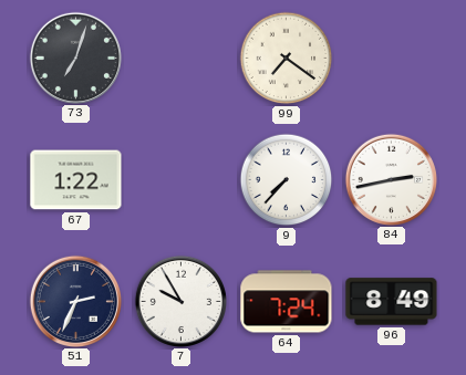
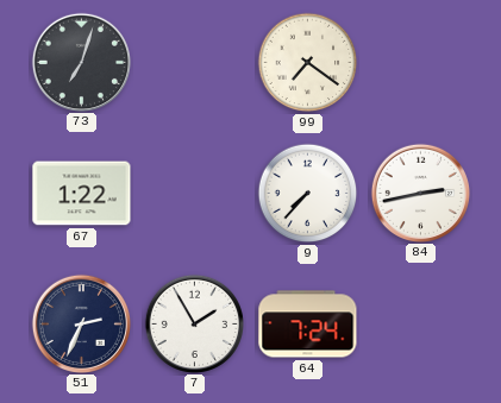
7: 9:55 -> 1:55
96: 8:49 -> none
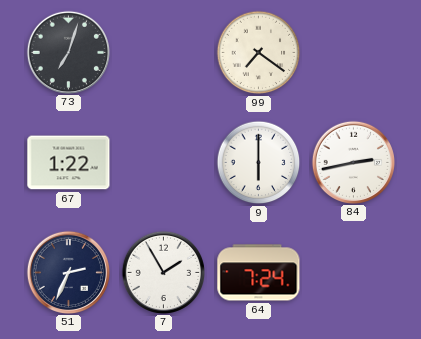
9: 7:37 -> 6:00
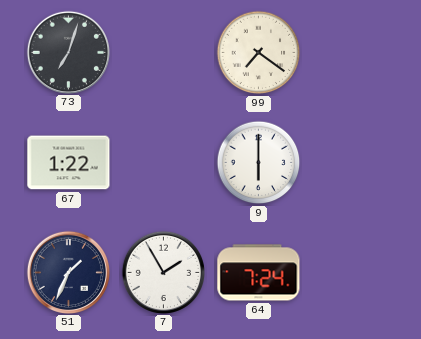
84: 2:43 -> none
51: 2:34 -> 1:34
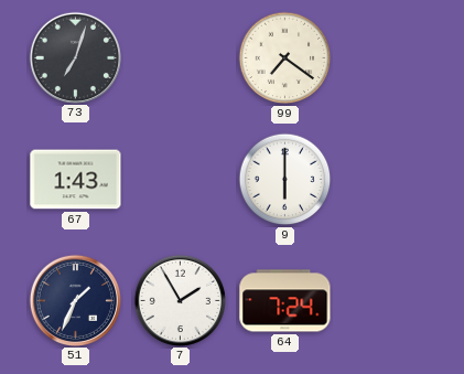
67: 1:22 -> 1:43
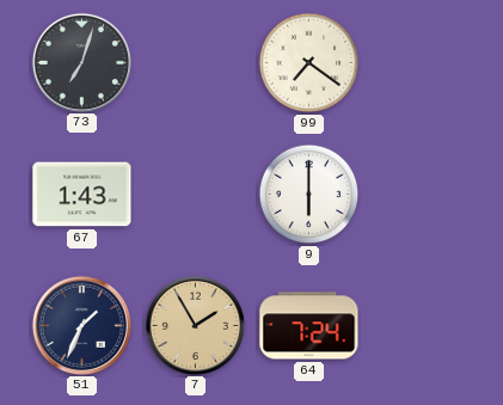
7 dial: white -> champagne
